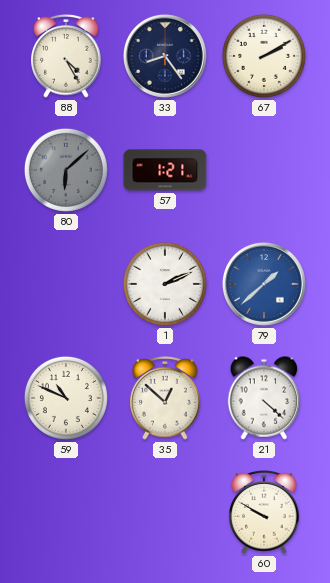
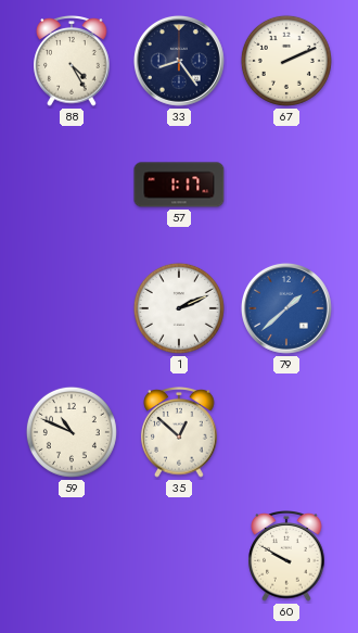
67: 2:10 -> 2:11
80: 6:08 -> none
57: 1:21 -> 1:17
21: 4:22 -> none
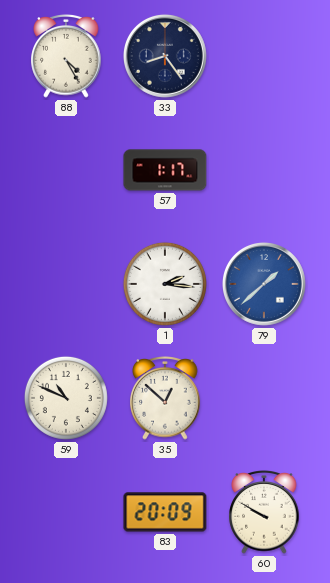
67: 2:11 -> none
1: 2:11 -> 2:16
83: none -> 20:09
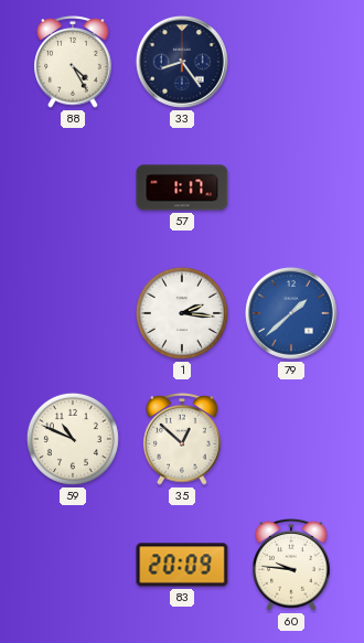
60: 9:50 -> 9:46
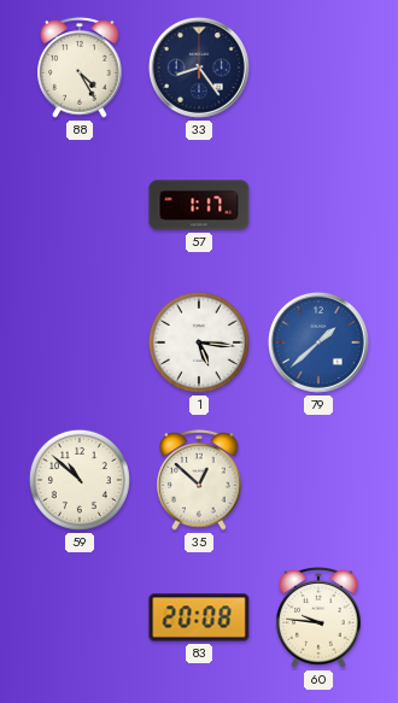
1: 2:16 -> 5:16
59: 10:49 -> 10:52
83: 20:09 -> 20:08
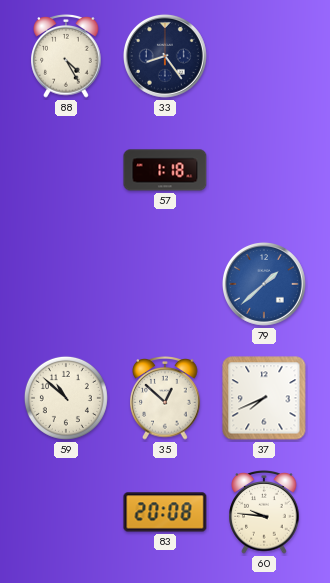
57: 1:17 -> 1:18
1: 5:16 -> none
37: none -> 7:41
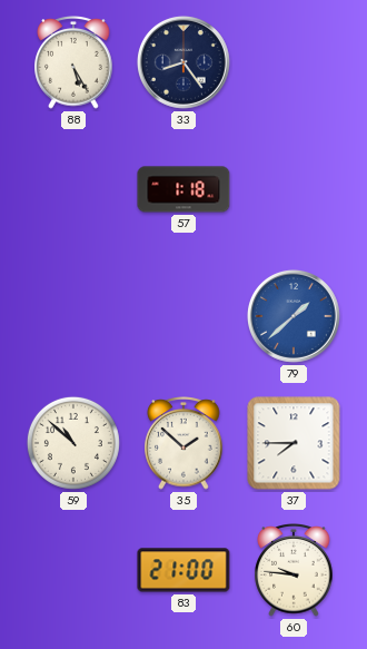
88: 4:25 -> 5:25
35: 12:52 -> 1:52
37: 7:41 -> 7:45
83: 20:08 -> 21:00
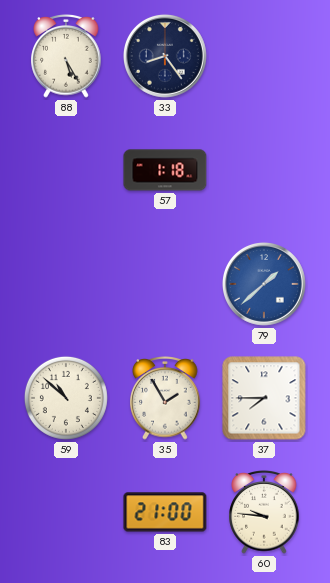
35: 1:52 -> 1:55
